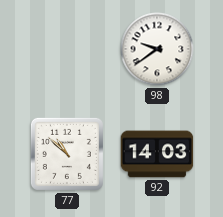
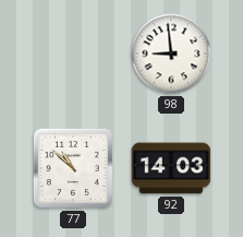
98: 9:39 -> 8:59
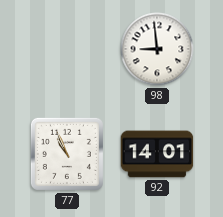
77: 10:52 -> 10:56
92: 14:03 -> 14:01
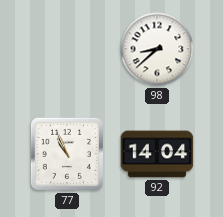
98: 8:59 -> 8:38
92: 14:01 -> 14:04
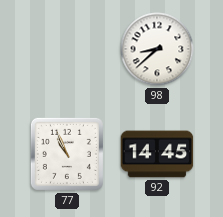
92: 14:04 -> 14:45
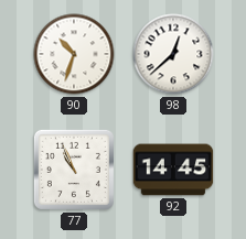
90: none -> 10:33
98: 8:38 -> 12:38
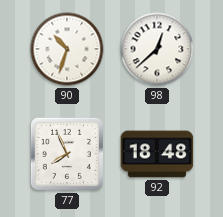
77: 10:56 -> 7:56
92: 14:45 -> 18:48
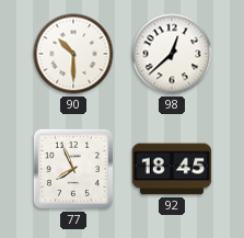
90: 10:33 -> 10:30
92: 18:48 -> 18:45
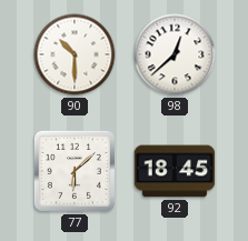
77: 7:56 -> 6:08
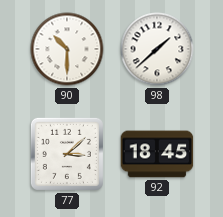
98: 12:38 -> 1:38
77: 6:08 -> 3:08
